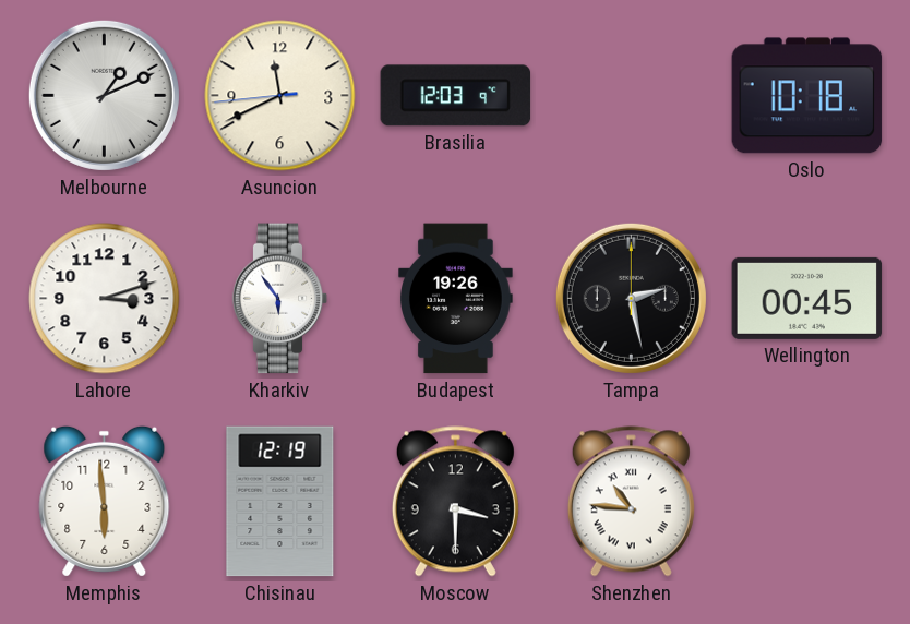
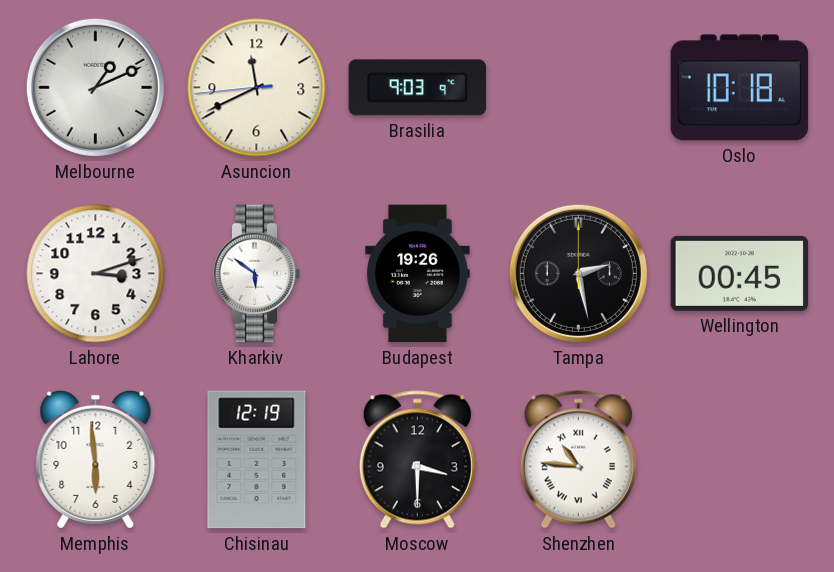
Brasilia: 12:03 -> 9:03
Kharkiv: 5:54 -> 5:51
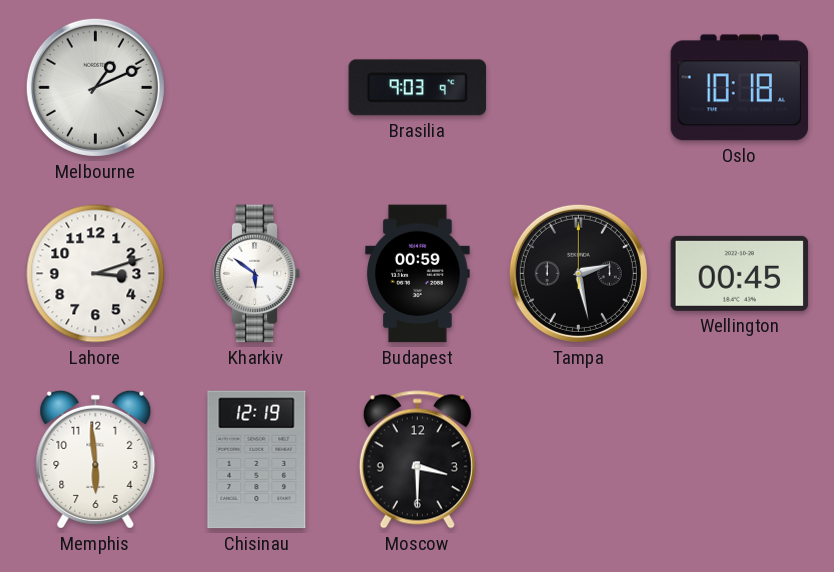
Asuncion: 11:40 -> none
Budapest: 19:26 -> 00:59
Shenzhen: 10:46 -> none
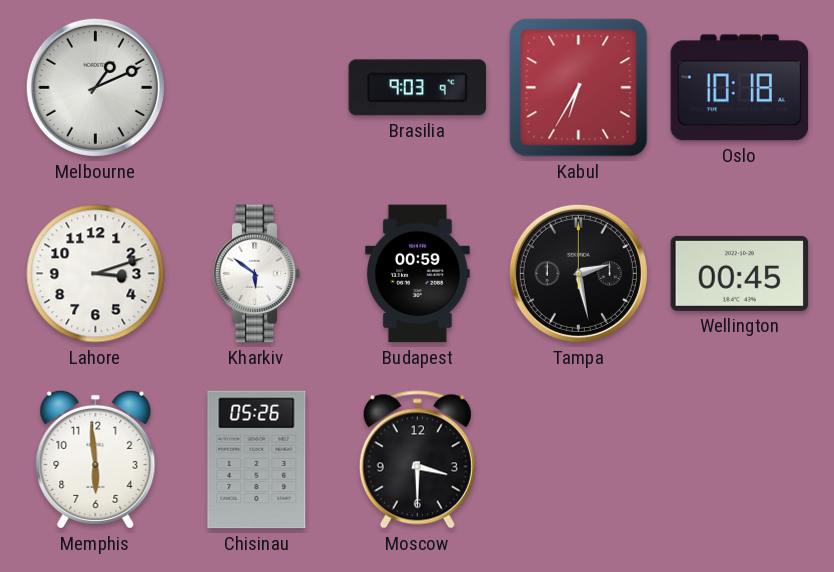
Kabul: none -> 6:35
Chisinau: 12:19 -> 05:26
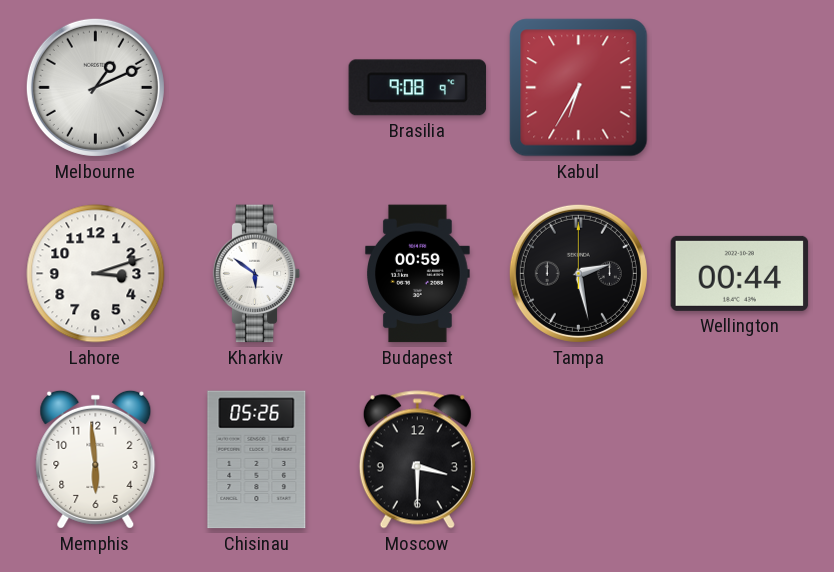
Brasilia: 9:03 -> 9:08
Oslo: 10:18 -> none
Wellington: 00:45 -> 00:44
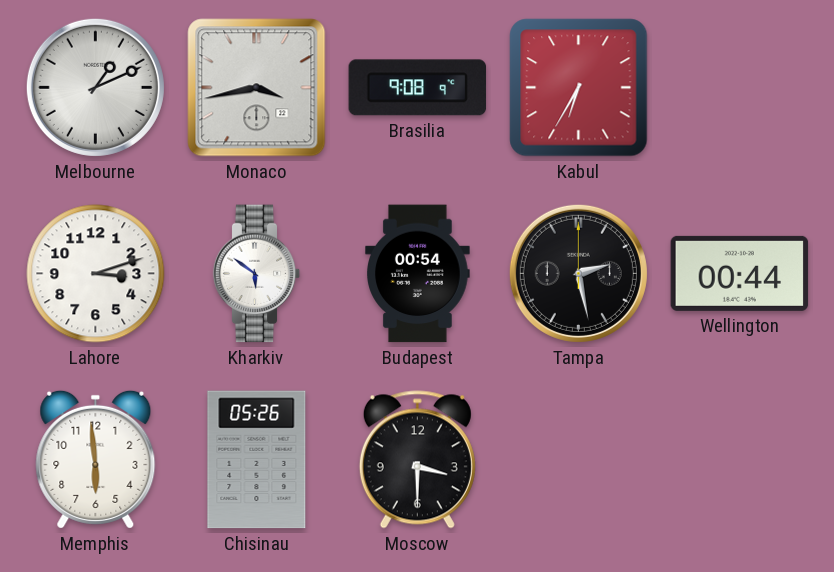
Monaco: none -> 3:43
Budapest: 00:59 -> 00:54
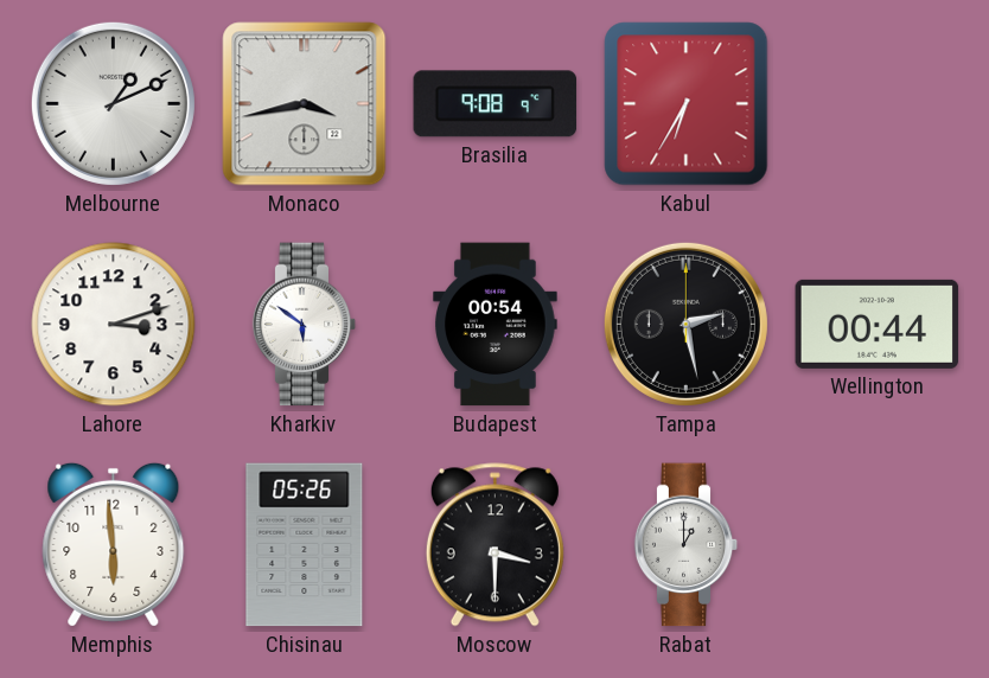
Rabat: none -> 1:00
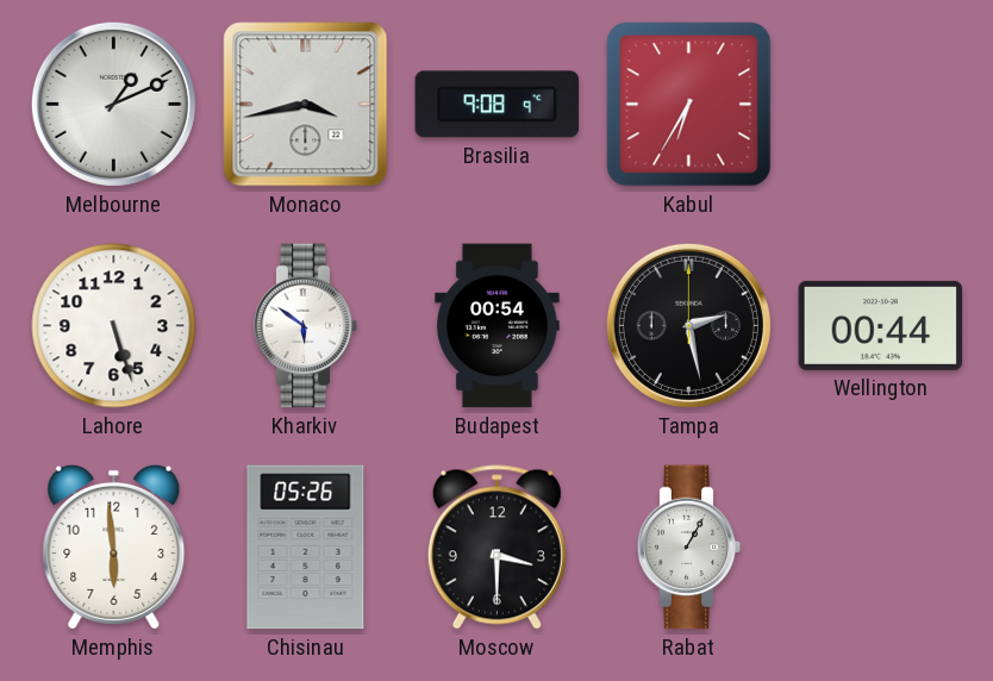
Lahore: 3:12 -> 5:27
Rabat: 1:00 -> 1:05
